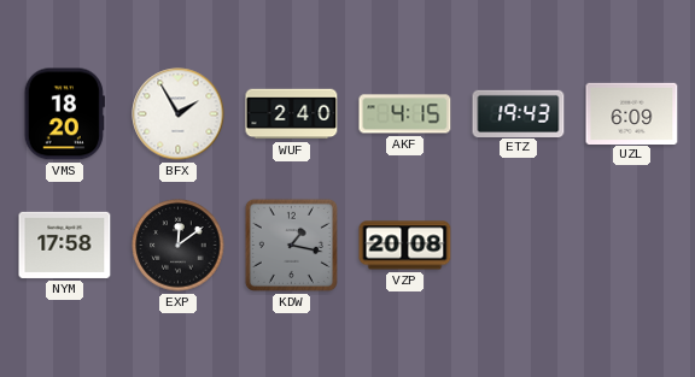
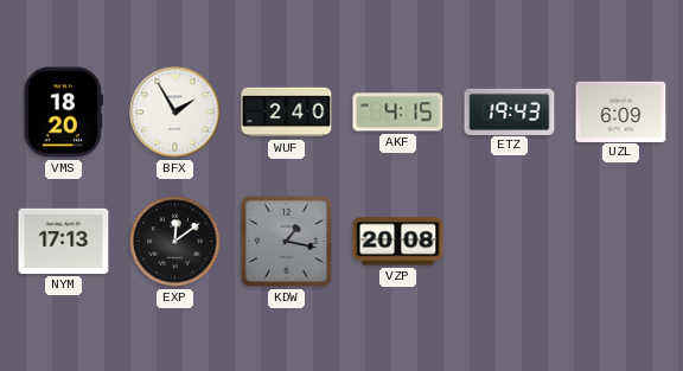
NYM: 17:58 -> 17:13
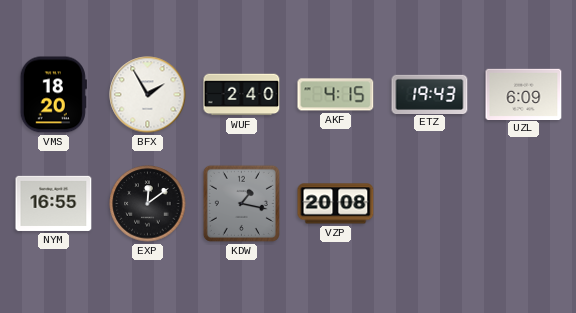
NYM: 17:13 -> 16:55
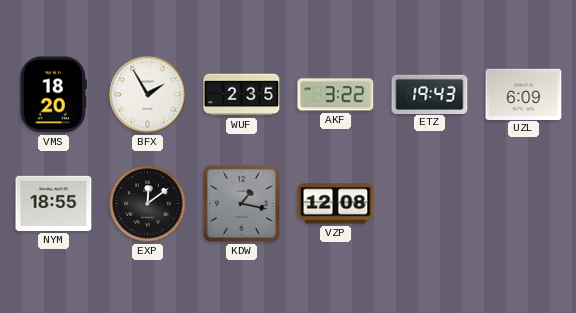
WUF: 2:40 -> 2:35
AKF: 4:15 -> 3:22
NYM: 16:55 -> 18:55
VZP: 20:08 -> 12:08
